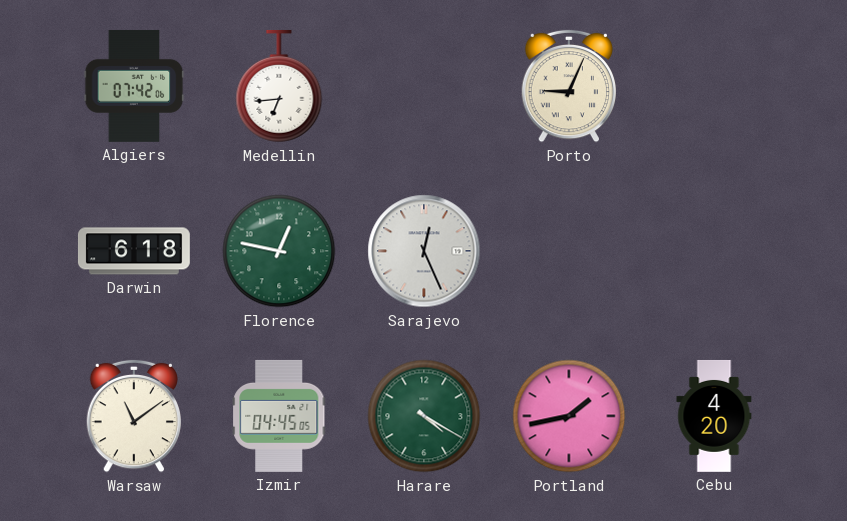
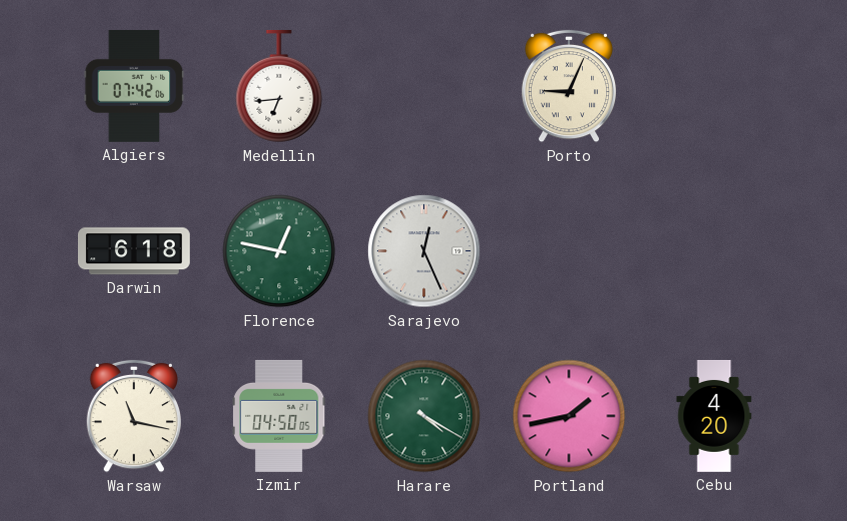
Warsaw: 11:09 -> 11:17
Izmir: 04:45 -> 04:50
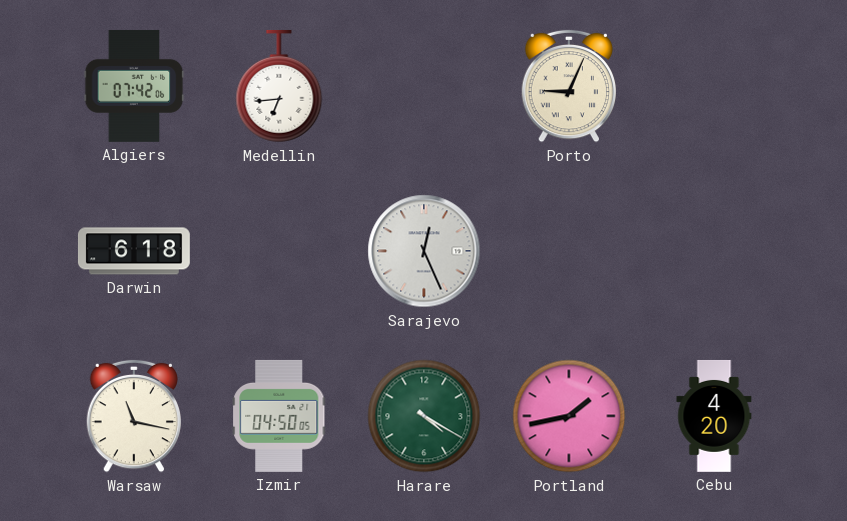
Florence: 12:47 -> none
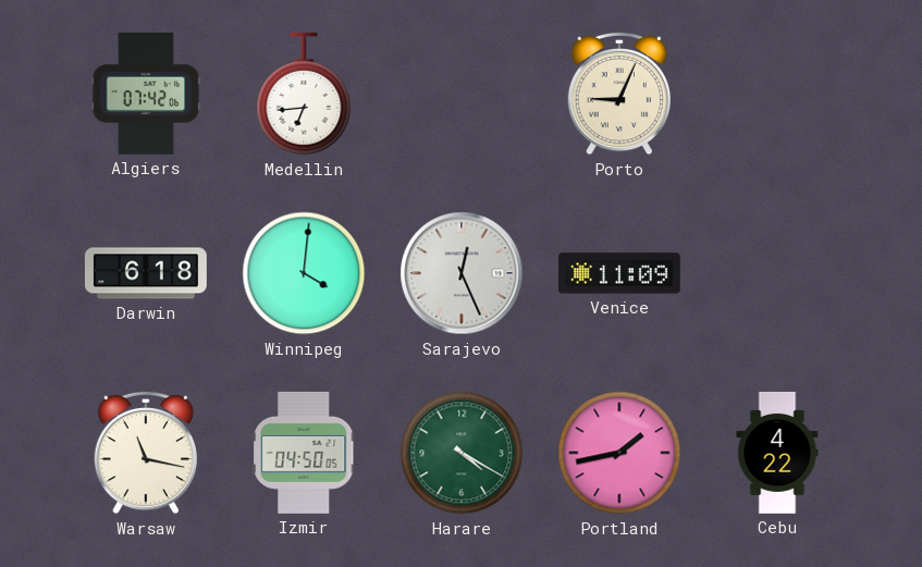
Winnipeg: none -> 4:01
Venice: none -> 11:09
Cebu: 4:20 -> 4:22
